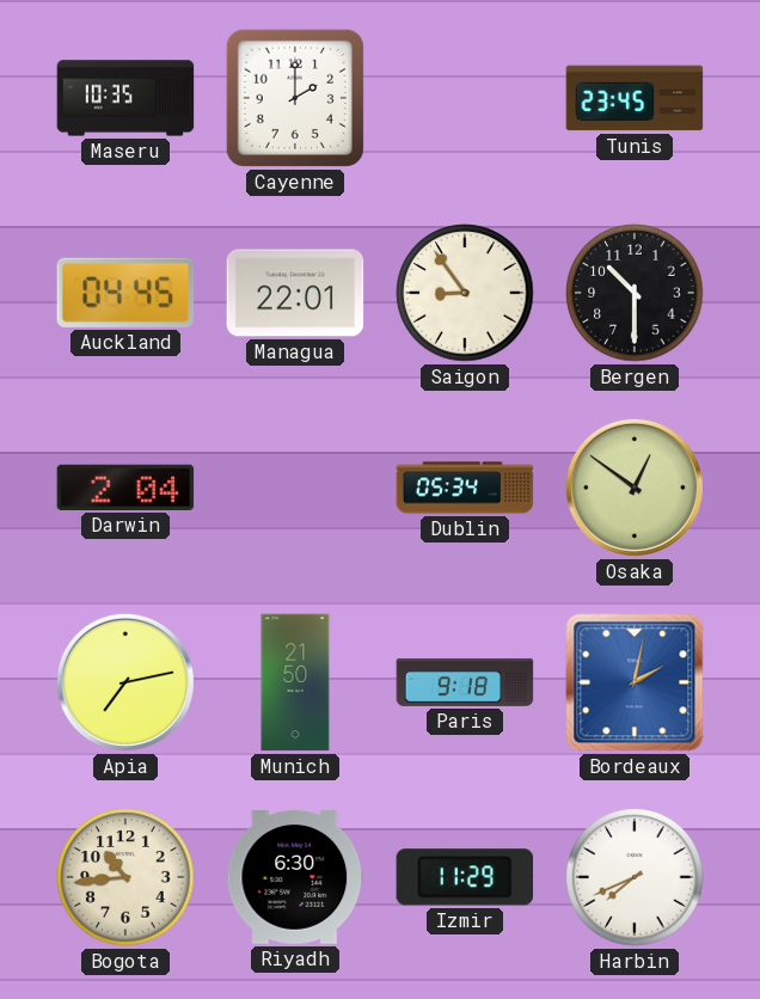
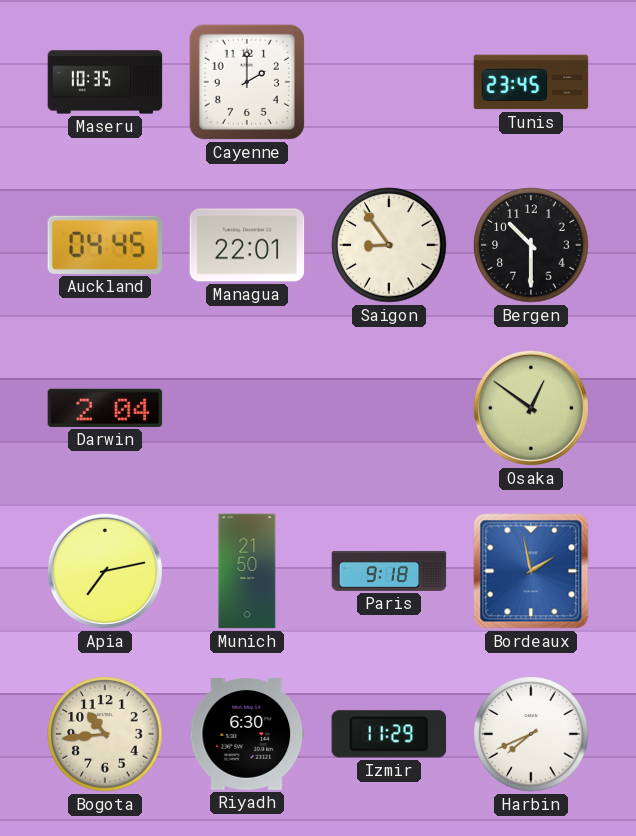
Dublin: 05:34 -> none
Bordeaux: 2:02 -> 1:58
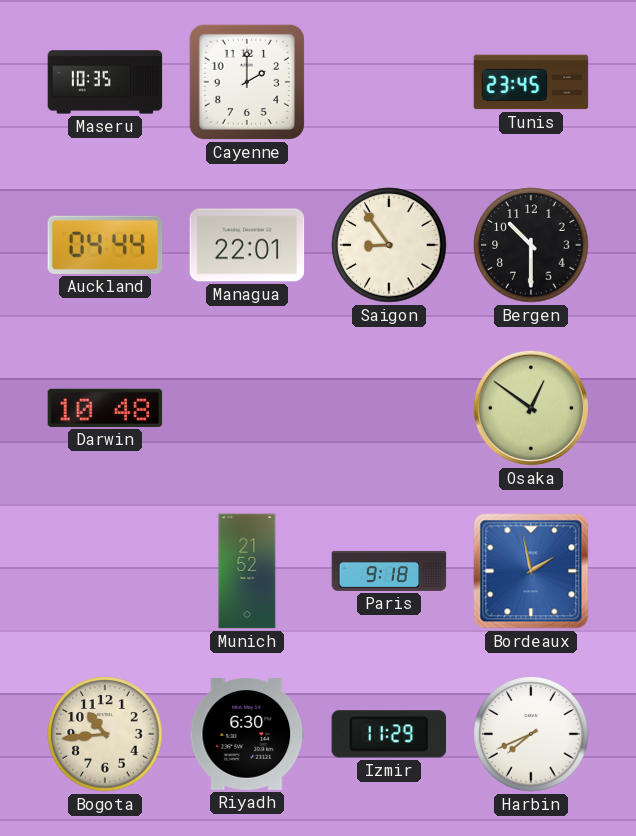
Auckland: 04:45 -> 04:44
Darwin: 2:04 -> 10:48
Apia: 7:13 -> none
Munich: 21:50 -> 21:52
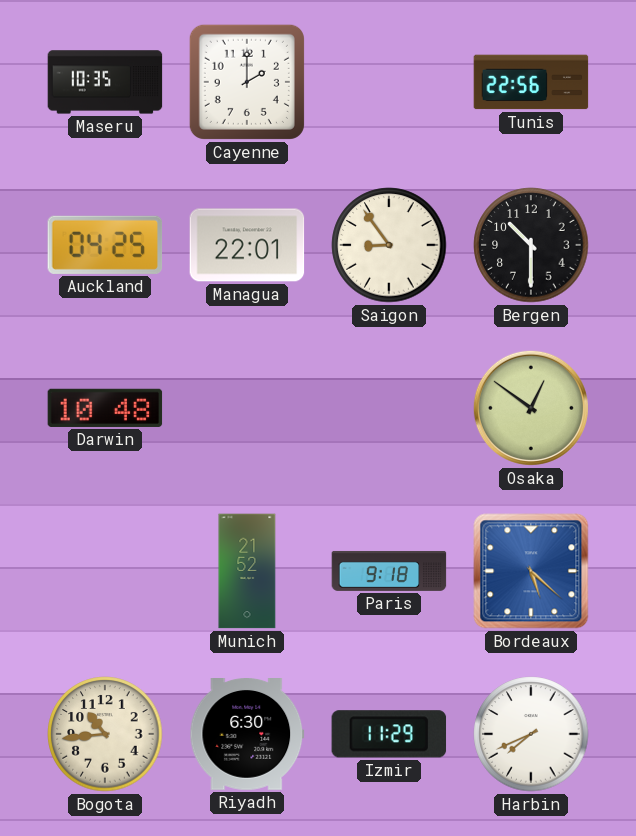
Tunis: 23:45 -> 22:56
Auckland: 04:44 -> 04:25
Bordeaux: 1:58 -> 5:22
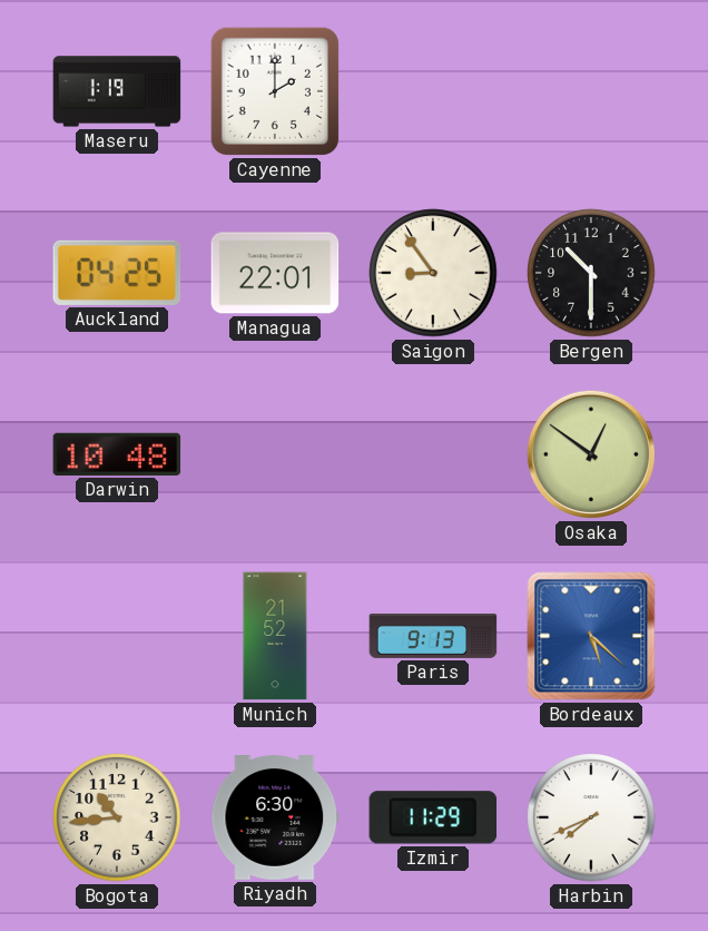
Maseru: 10:35 -> 1:19
Tunis: 22:56 -> none
Paris: 9:18 -> 9:13
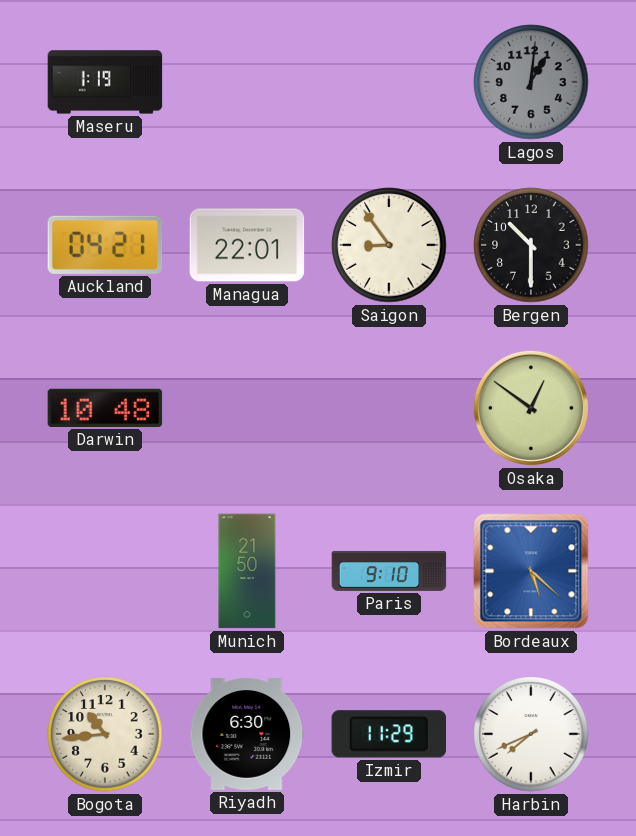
Cayenne: 2:00 -> none
Lagos: none -> 1:01
Auckland: 04:25 -> 04:21
Munich: 21:52 -> 21:50
Paris: 9:13 -> 9:10
